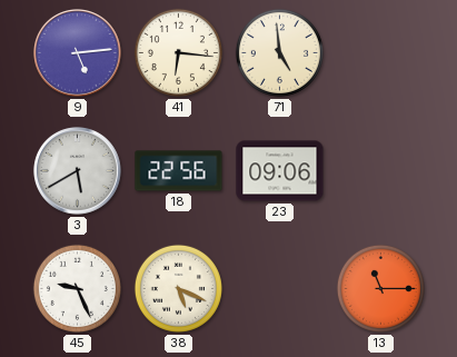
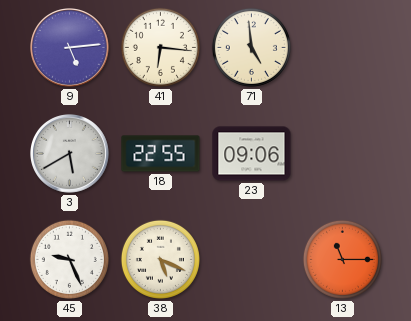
18: 22:56 -> 22:55
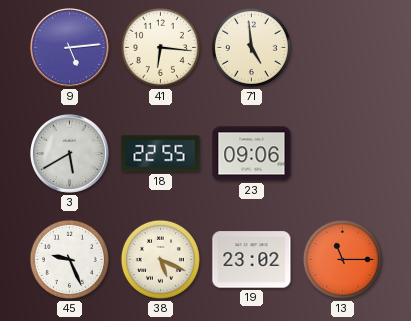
19: none -> 23:02
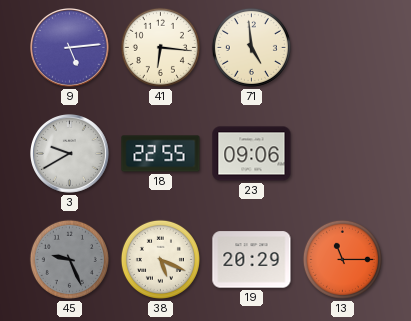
3: 5:40 -> 9:40
45 dial: white -> grey
19: 23:02 -> 20:29
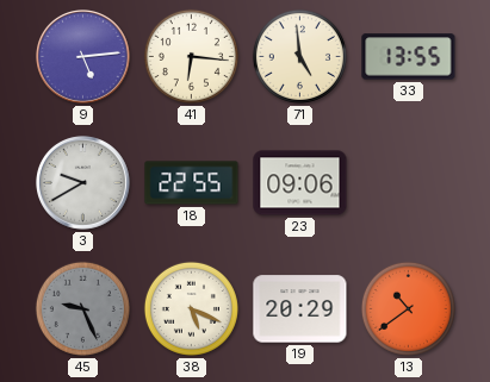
33: none -> 13:55
13: 11:15 -> 10:39
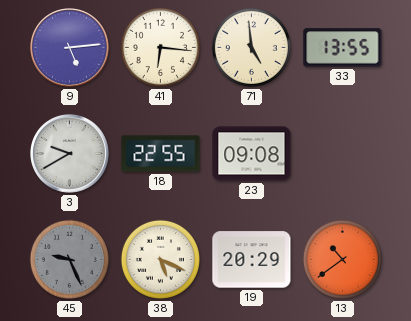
23: 09:06 -> 09:08
